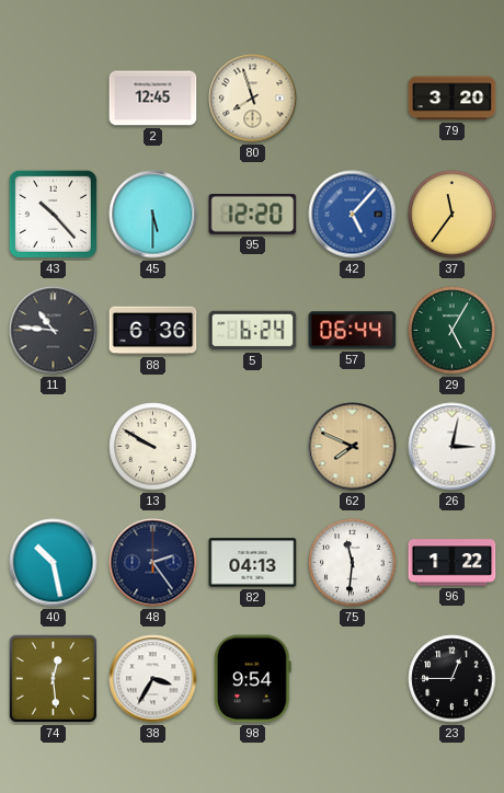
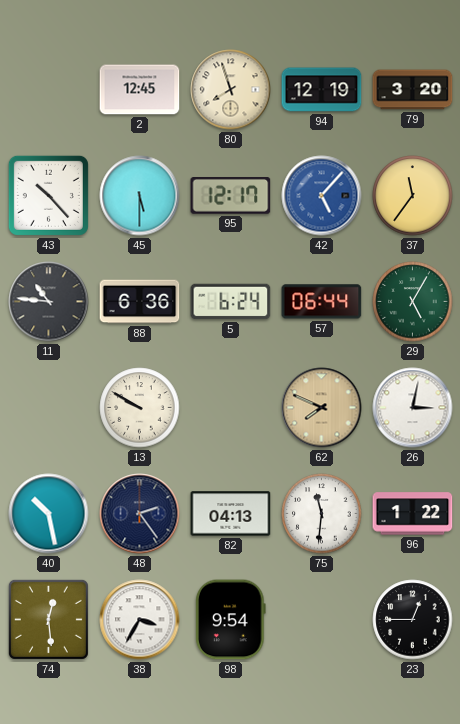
94: none -> 12:19
95: 12:20 -> 12:17
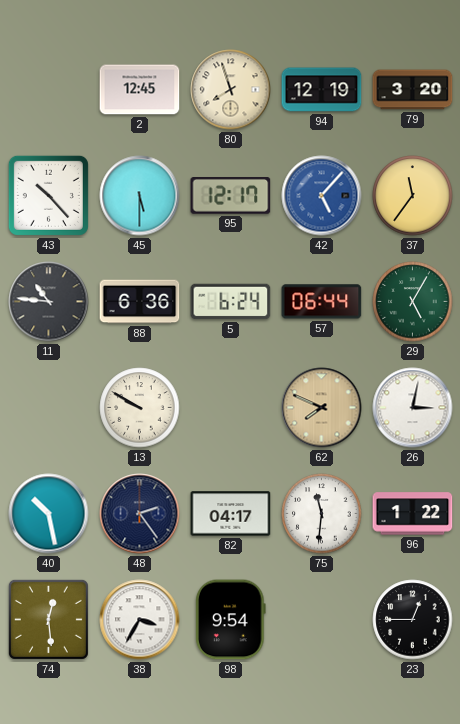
82: 04:13 -> 04:17
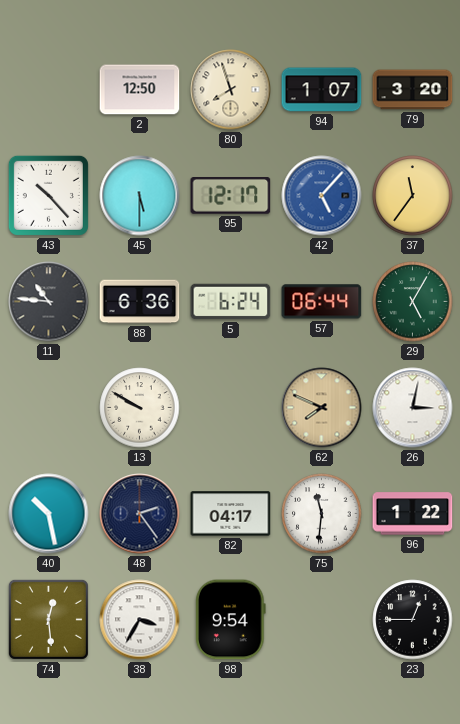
2: 12:45 -> 12:50
94: 12:19 -> 1:07
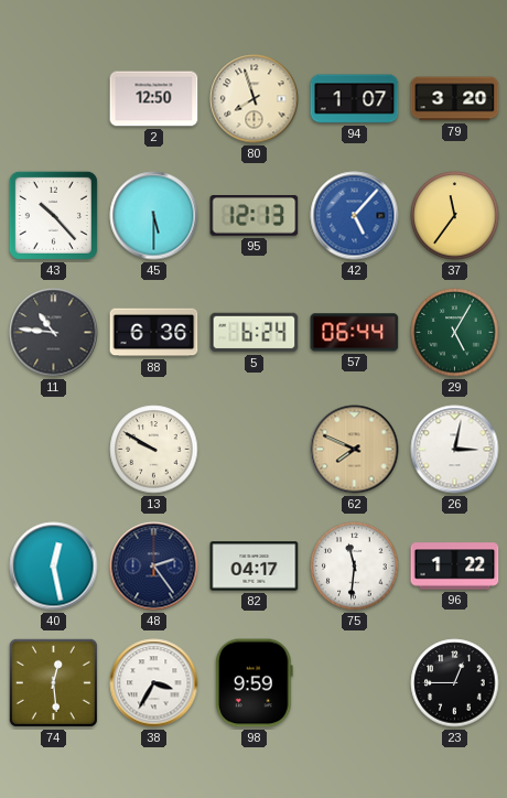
95: 12:17 -> 12:13
40: 10:28 -> 12:28
98: 9:54 -> 9:59
